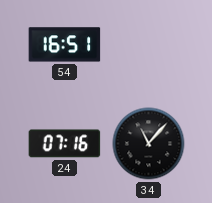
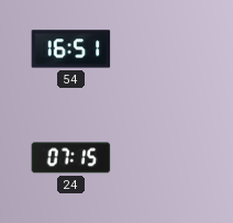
24: 07:16 -> 07:15
34: 11:07 -> none
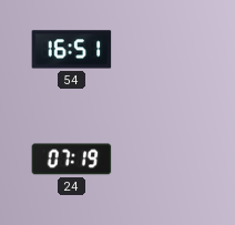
24: 07:15 -> 07:19
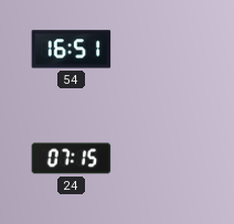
24: 07:19 -> 07:15
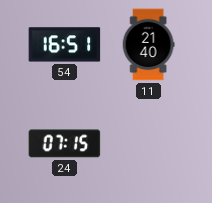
11: none -> 21:40
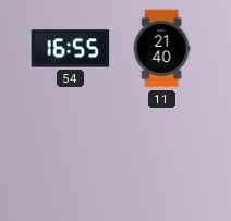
54: 16:51 -> 16:55
24: 07:15 -> none
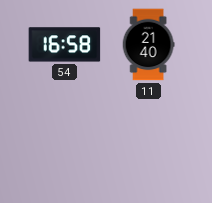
54: 16:55 -> 16:58
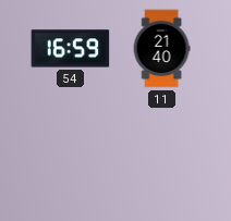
54: 16:58 -> 16:59
